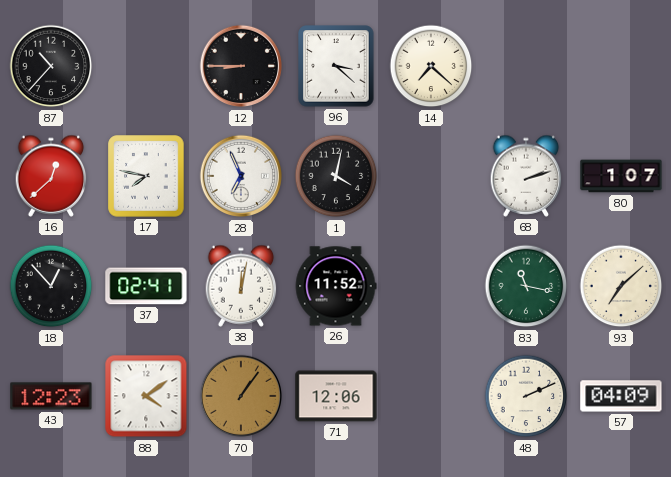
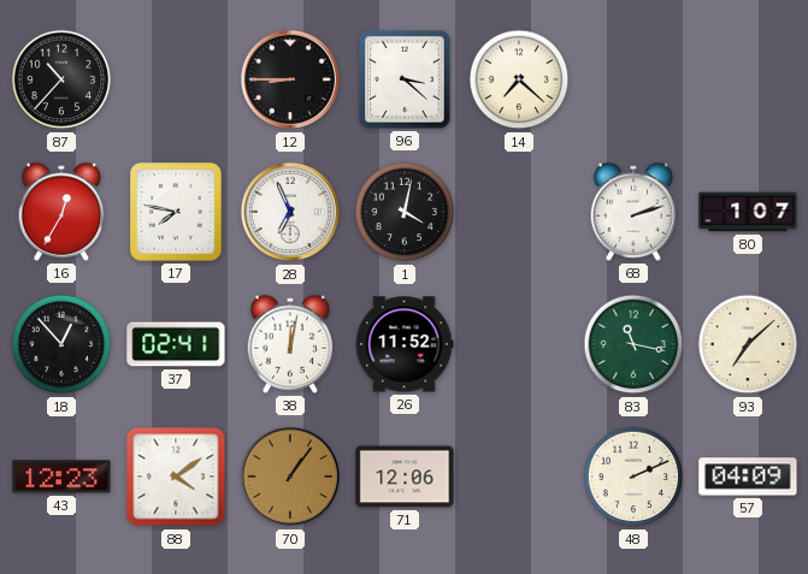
16: 12:38 -> 12:35
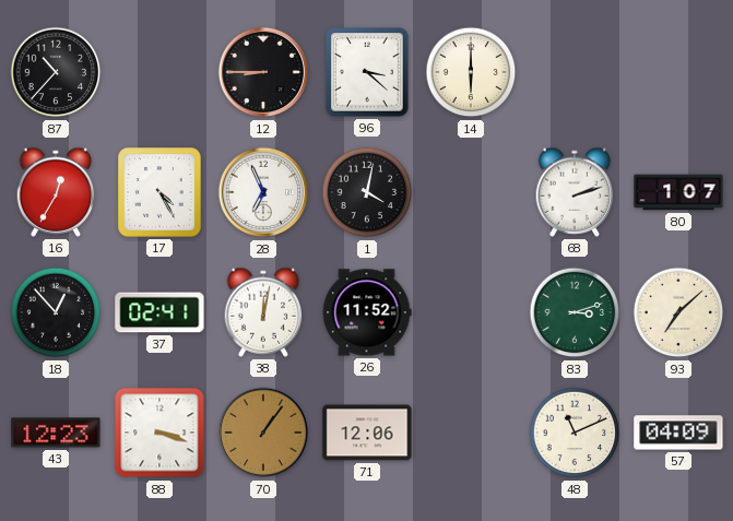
14: 7:22 -> 6:00
17: 7:47 -> 4:25
83: 11:17 -> 3:12
88: 4:09 -> 3:18
48: 2:11 -> 11:11
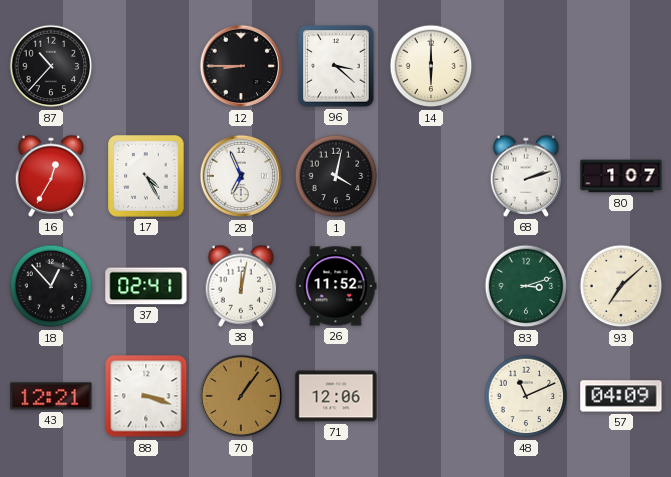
43: 12:23 -> 12:21
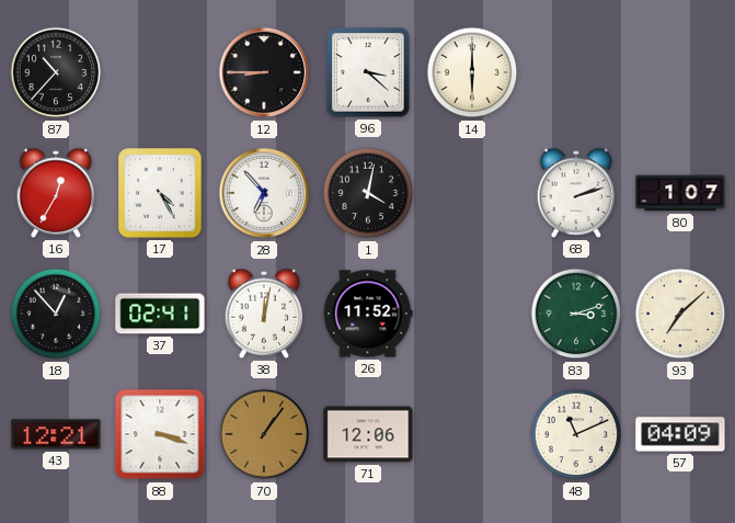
28: 6:56 -> 6:53
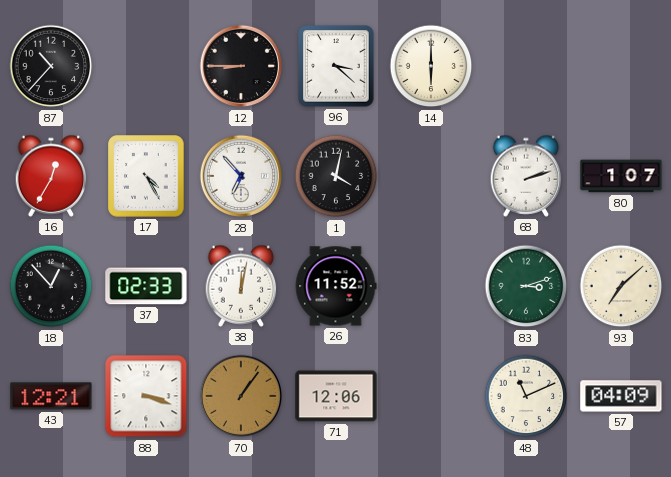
37: 02:41 -> 02:33
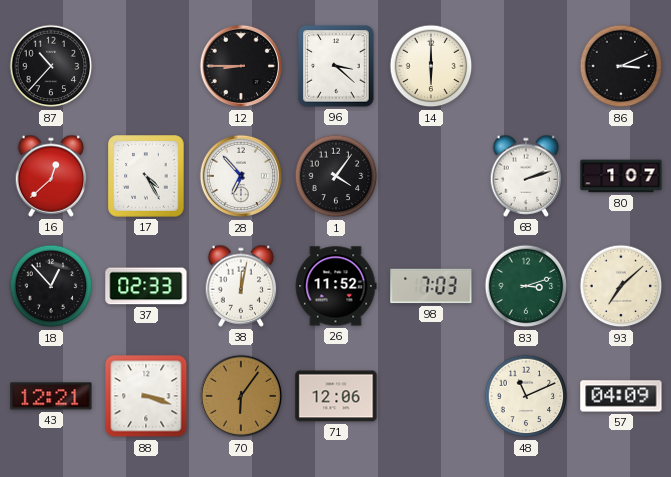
86: none -> 3:11
16: 12:35 -> 12:38
1: 4:02 -> 4:06
98: none -> 7:03
70: 1:06 -> 6:06
